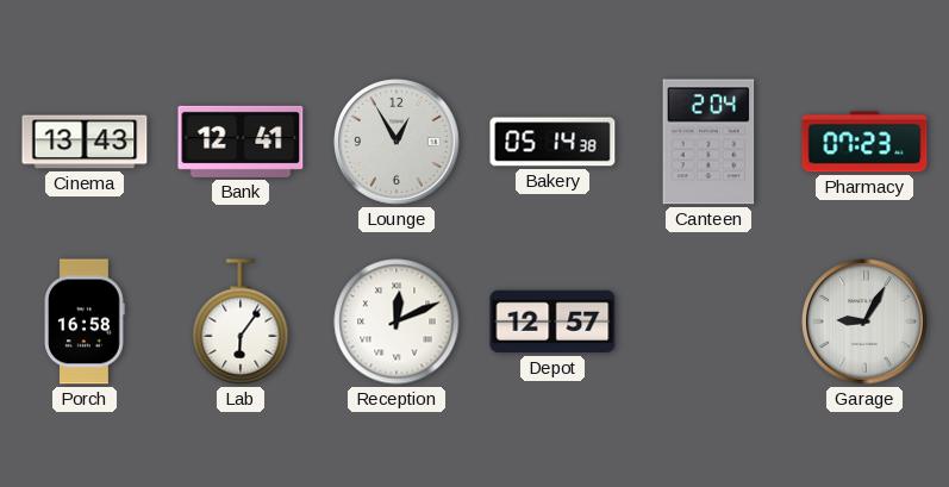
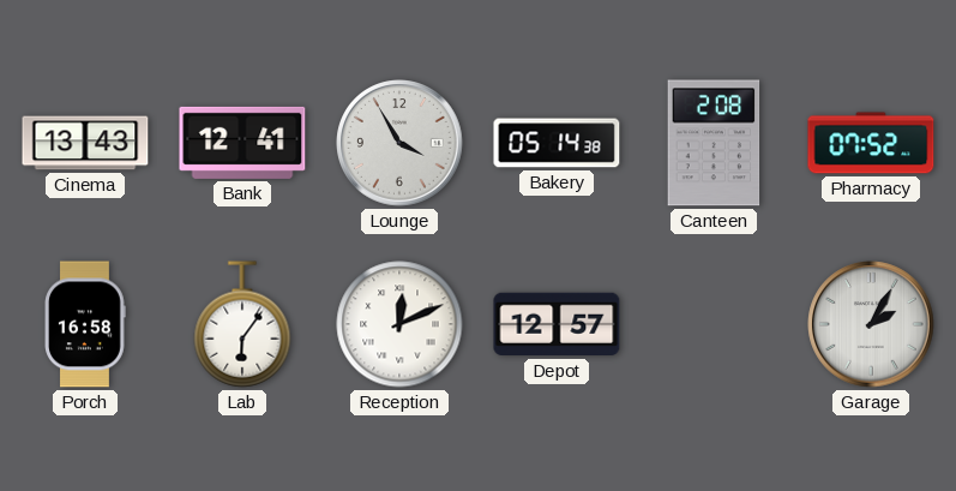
Lounge: 12:55 -> 3:55
Canteen: 2:04 -> 2:08
Pharmacy: 07:23 -> 07:52
Garage: 9:05 -> 2:05
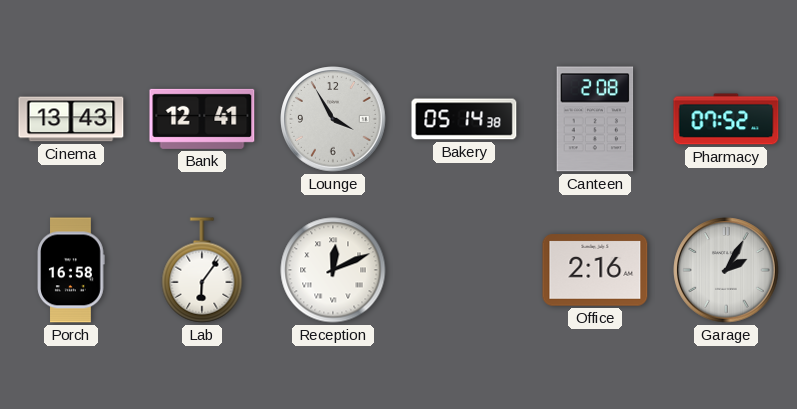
Depot: 12:57 -> none
Office: none -> 2:16
